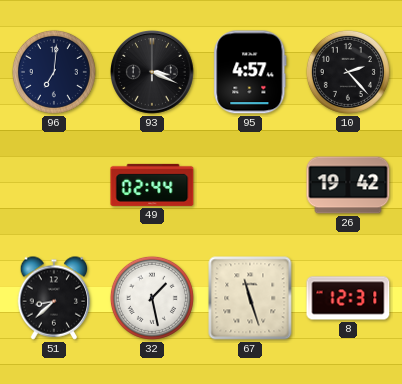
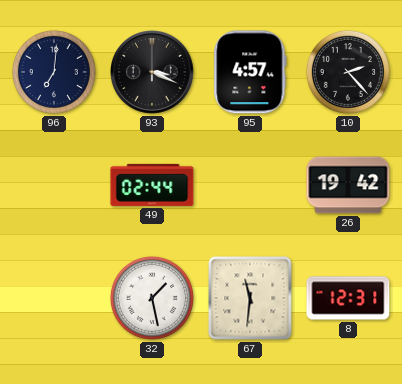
51: 8:38 -> none
67: 11:27 -> 11:31
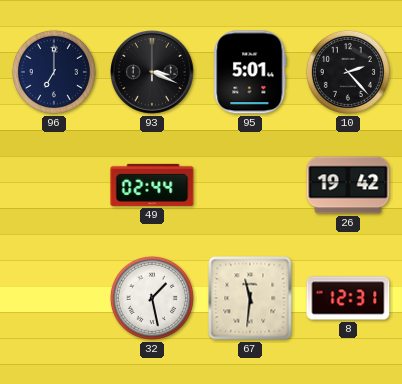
96: 7:01 -> 7:00
95: 4:57 -> 5:01
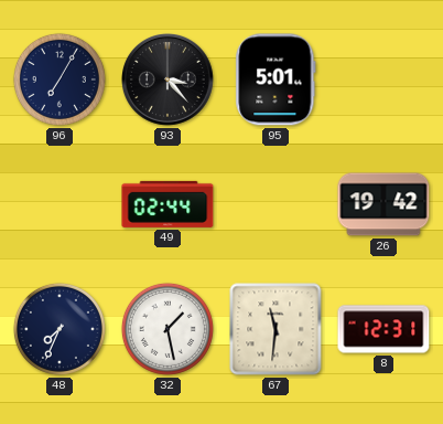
96: 7:00 -> 7:05
93: 3:19 -> 3:23
10: 2:23 -> none
48: none -> 7:34
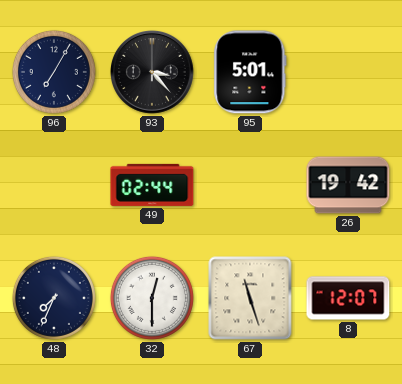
32: 1:28 -> 12:30
67: 11:31 -> 11:27
8: 12:31 -> 12:07
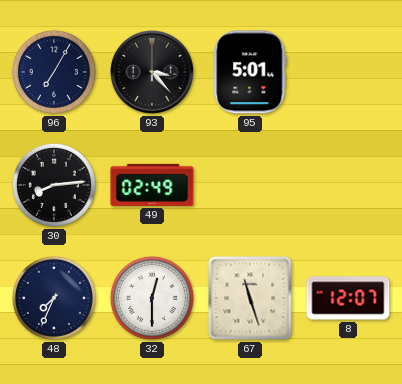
30: none -> 8:14
49: 02:44 -> 02:49
26: 19:42 -> none
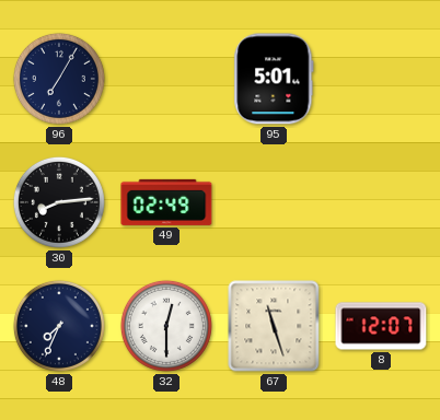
93: 3:23 -> none
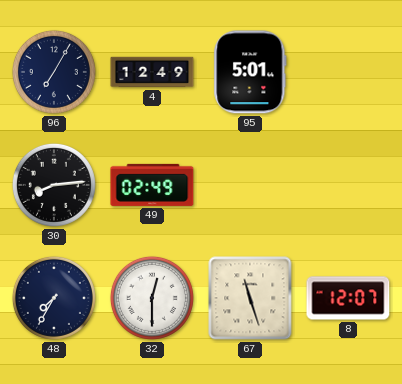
4: none -> 12:49
48: 7:34 -> 7:35
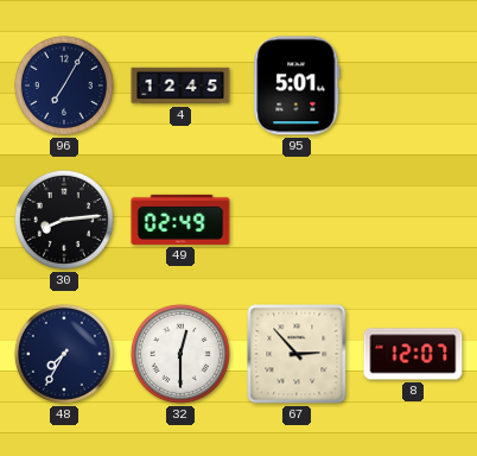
4: 12:49 -> 12:45
67: 11:27 -> 2:53
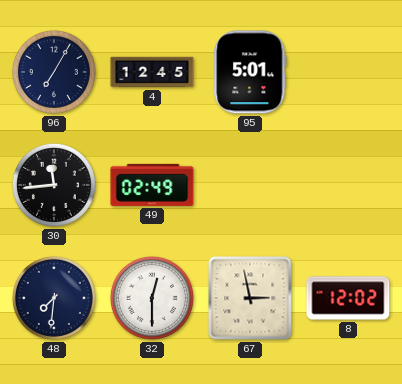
30: 8:14 -> 11:44
48: 7:35 -> 7:31
67: 2:53 -> 2:58
8: 12:07 -> 12:02
